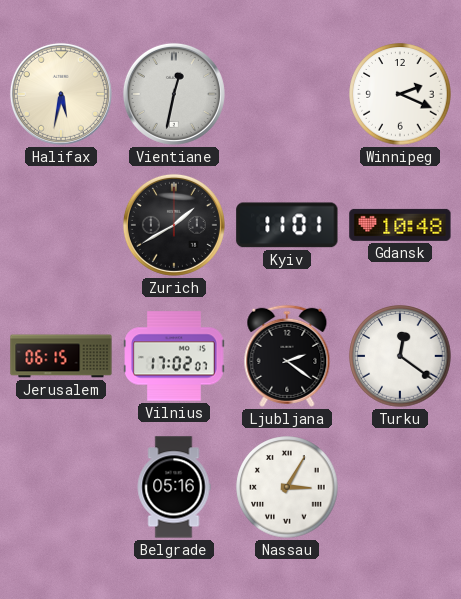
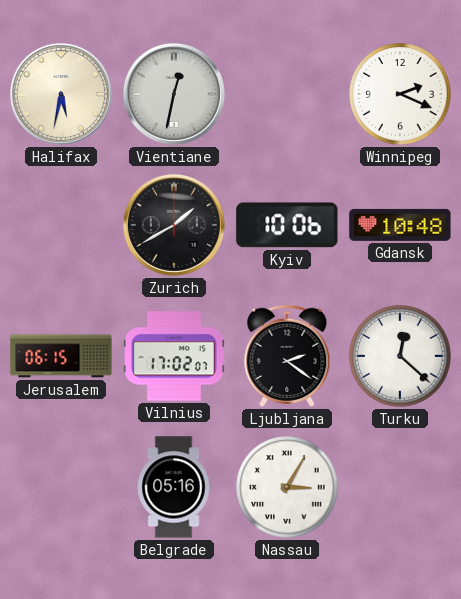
Kyiv: 11:01 -> 10:06
Turku: 12:21 -> 12:22
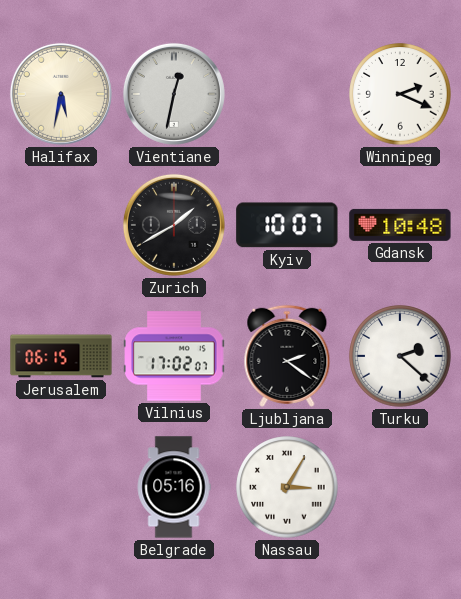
Kyiv: 10:06 -> 10:07
Turku: 12:22 -> 2:22
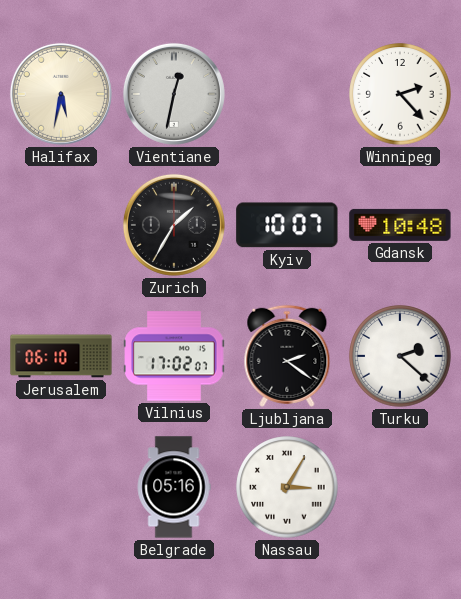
Winnipeg: 2:19 -> 2:23
Zurich: 1:40 -> 1:35
Jerusalem: 06:15 -> 06:10
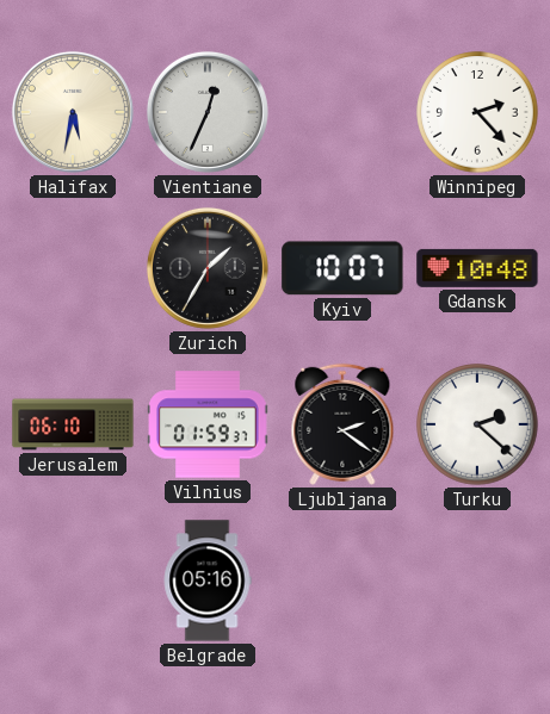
Vientiane: 12:32 -> 12:34
Vilnius: 17:02 -> 01:59
Nassau: 3:05 -> none
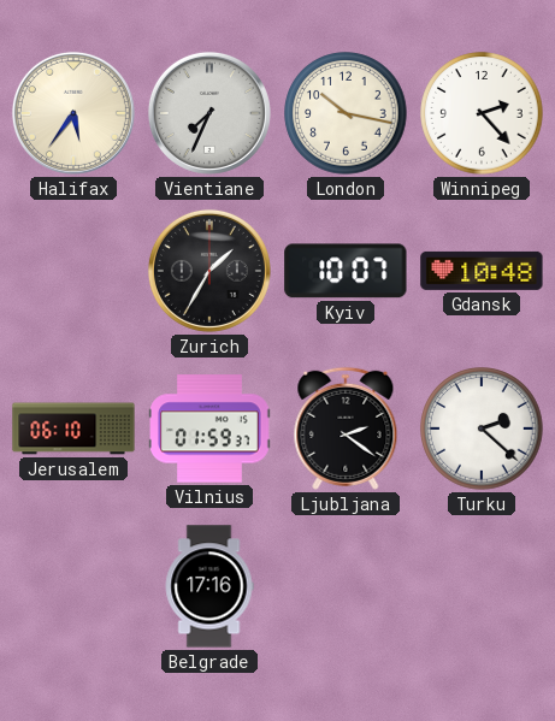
Halifax: 5:32 -> 5:36
Vientiane: 12:34 -> 7:34
London: none -> 10:17
Belgrade: 05:16 -> 17:16
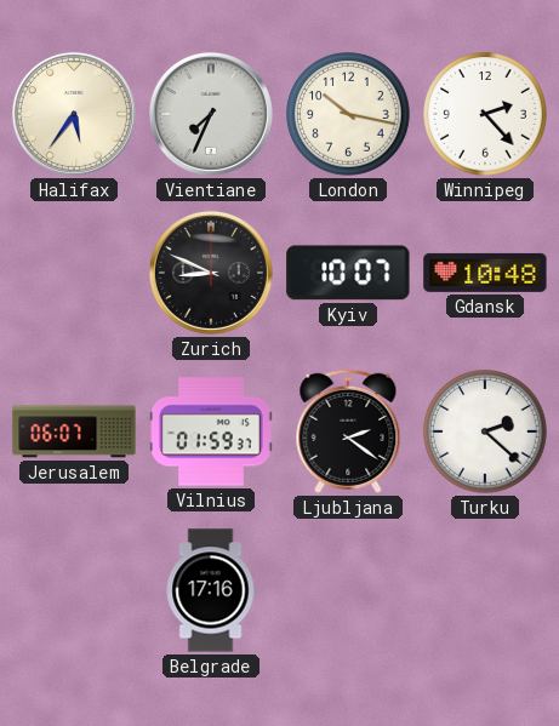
Zurich: 1:35 -> 8:49
Jerusalem: 06:10 -> 06:07
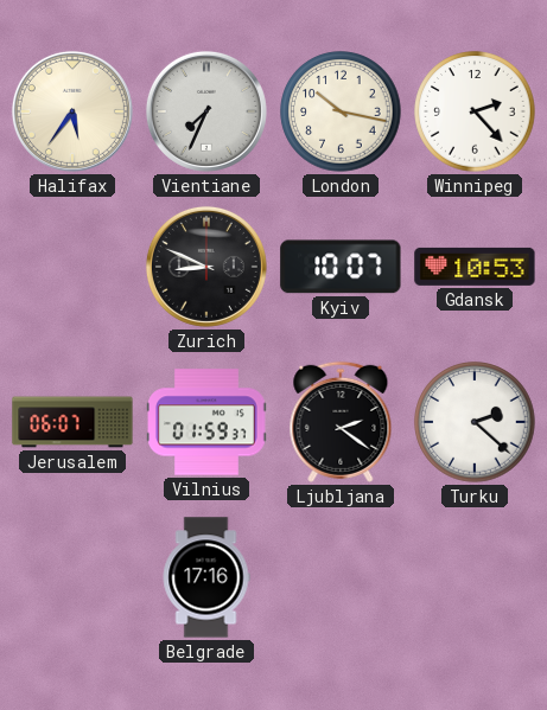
Gdansk: 10:48 -> 10:53
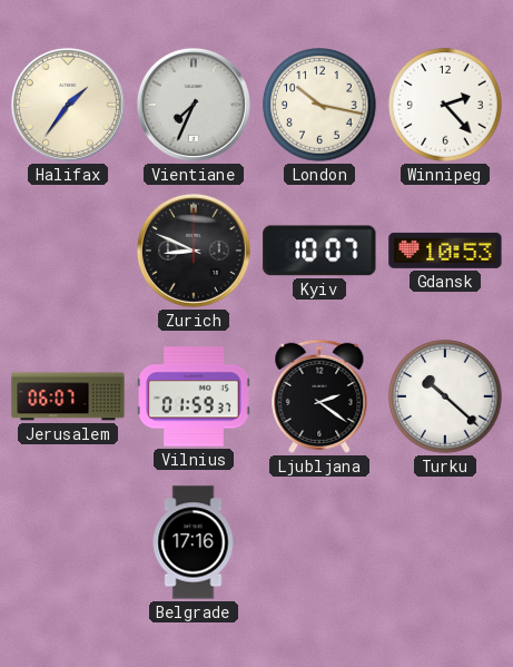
Halifax: 5:36 -> 1:36
Turku: 2:22 -> 10:22
